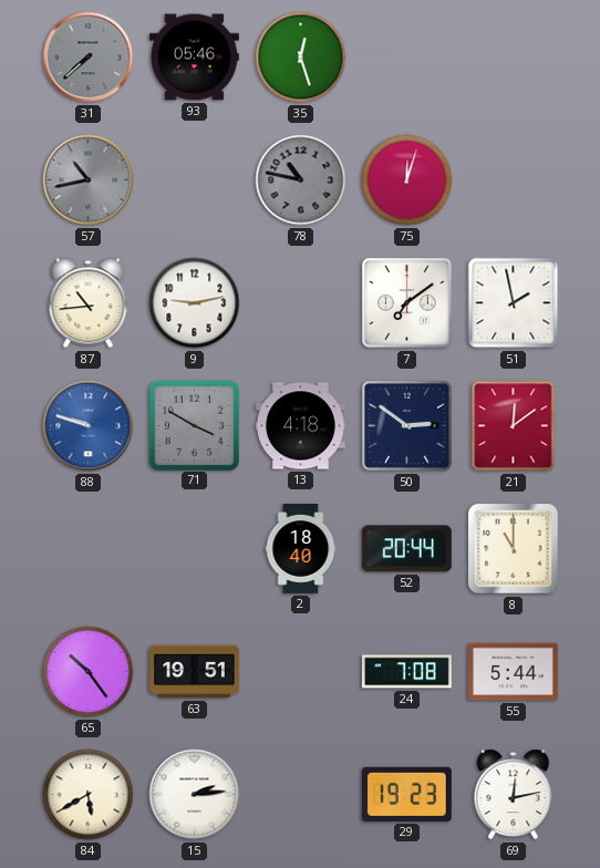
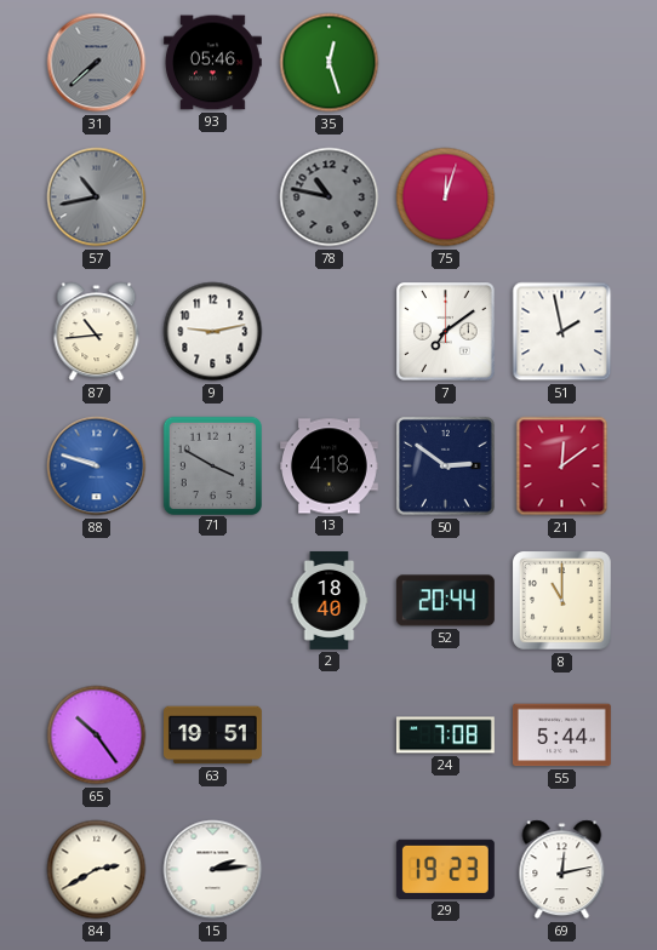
84: 5:40 -> 2:40
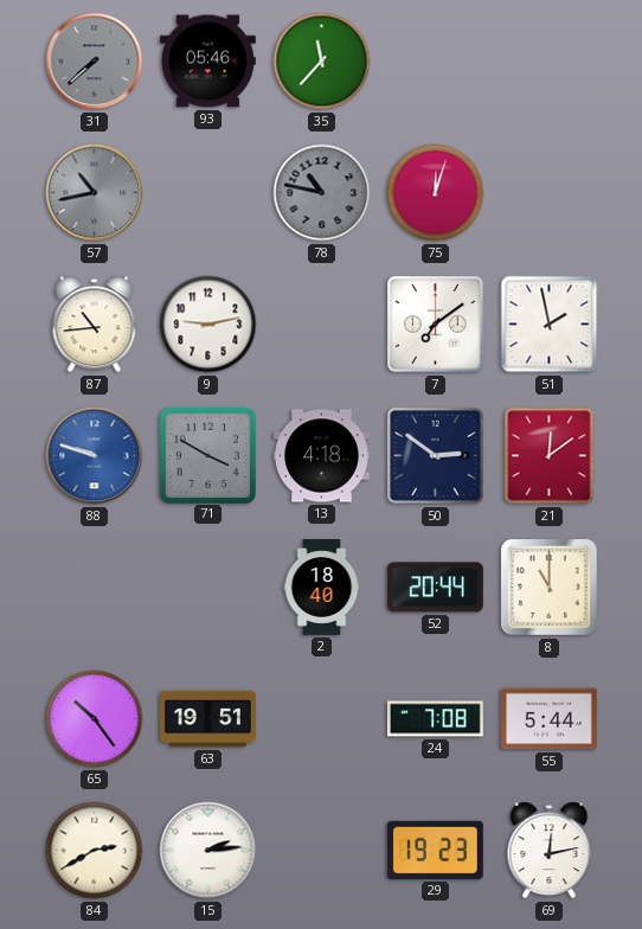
35: 12:27 -> 11:37
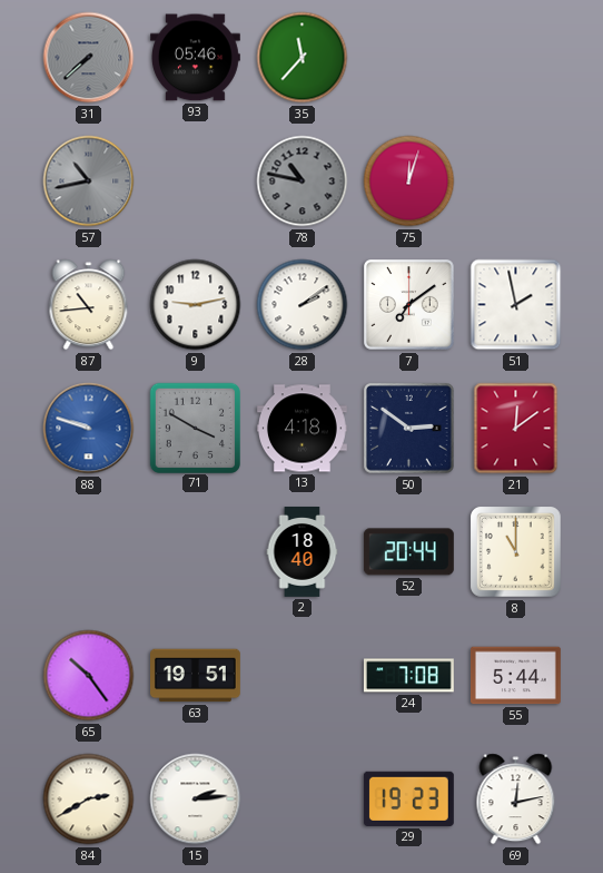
28: none -> 2:09
